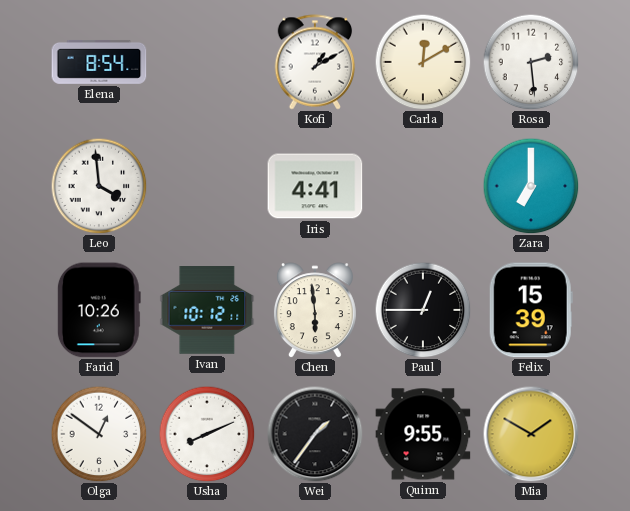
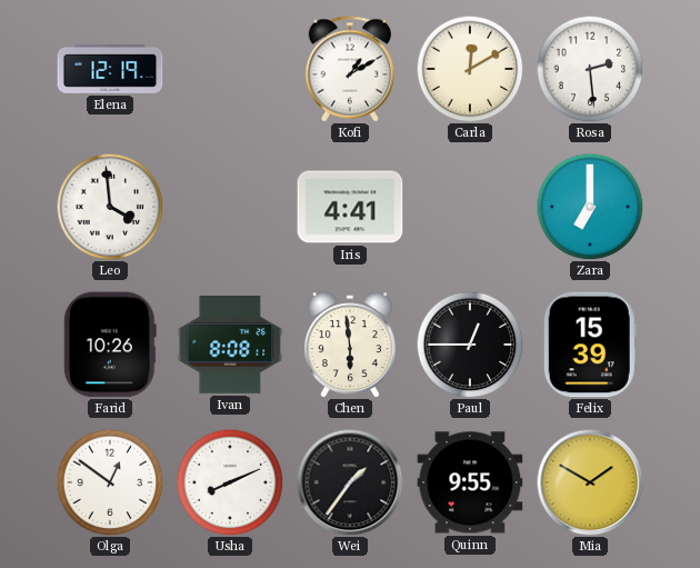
Elena: 8:54 -> 12:19
Ivan: 10:12 -> 8:08
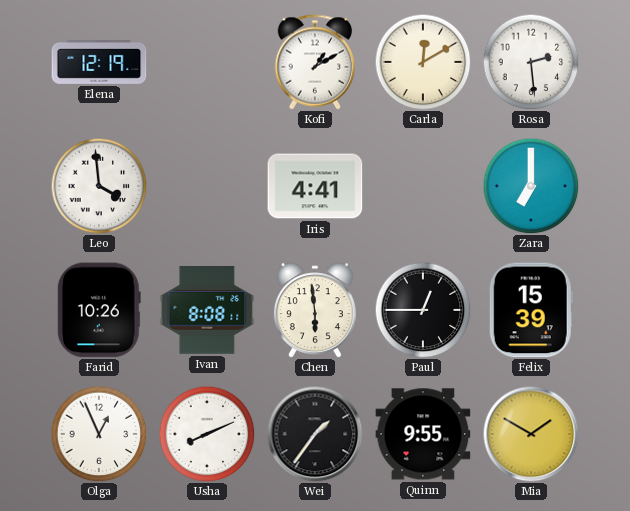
Olga: 12:51 -> 12:56
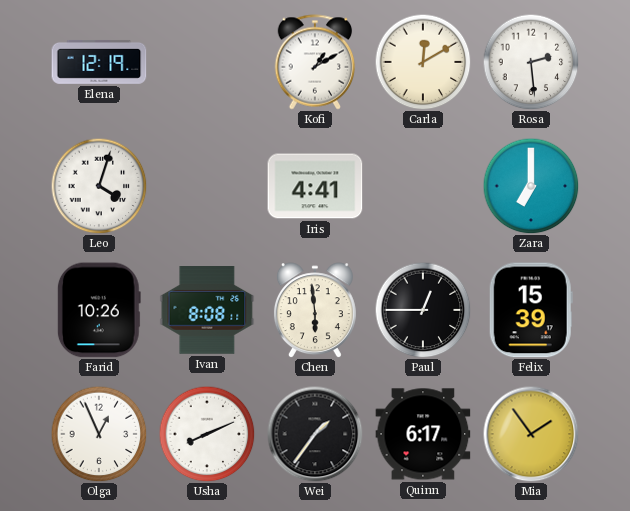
Leo: 3:59 -> 4:03
Quinn: 9:55 -> 6:17
Mia: 1:50 -> 1:54
